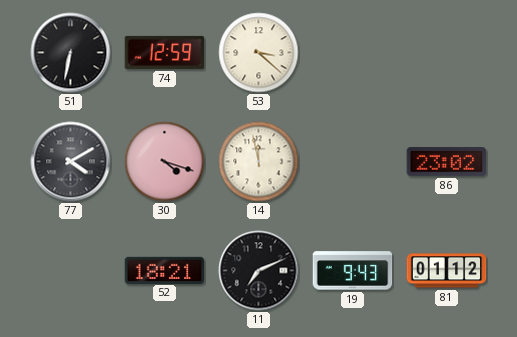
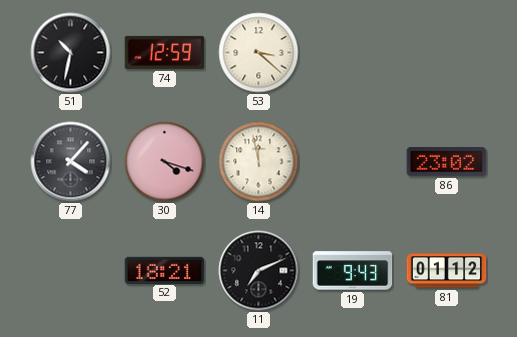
51: 6:32 -> 10:32
77: 4:10 -> 4:07
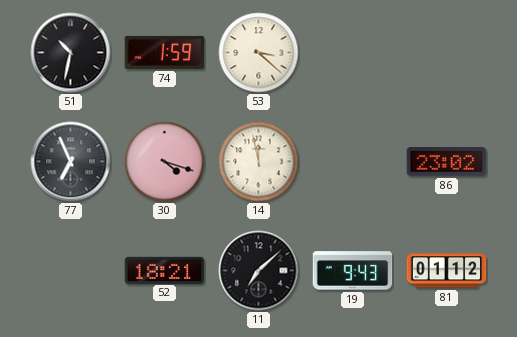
74: 12:59 -> 1:59
77: 4:07 -> 6:56
11: 7:11 -> 7:08
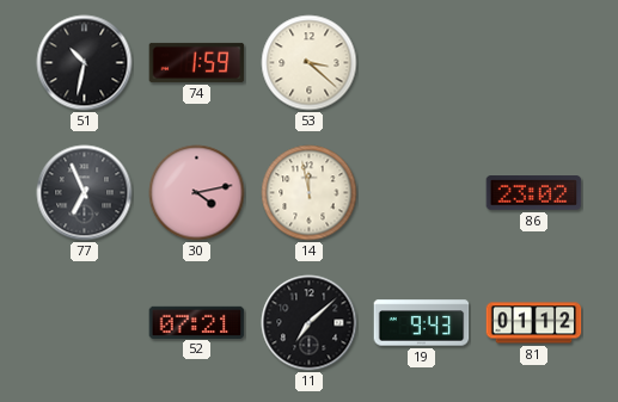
30: 4:18 -> 4:13
52: 18:21 -> 07:21
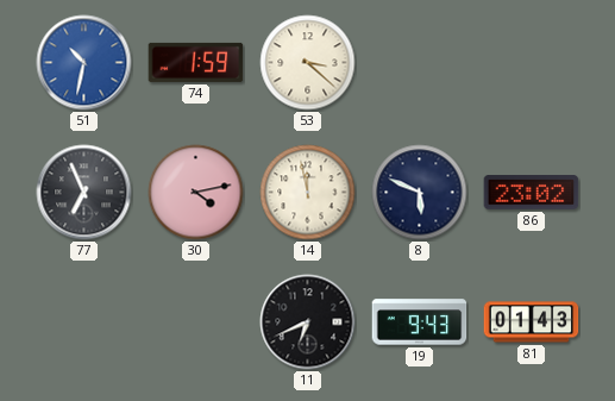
51 dial: black -> blue
8: none -> 5:49
52: 07:21 -> none
11: 7:08 -> 6:41
81: 01:12 -> 01:43
